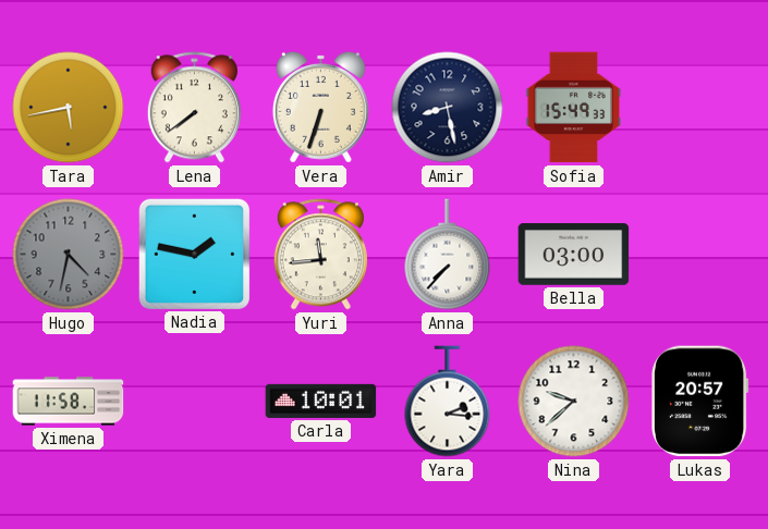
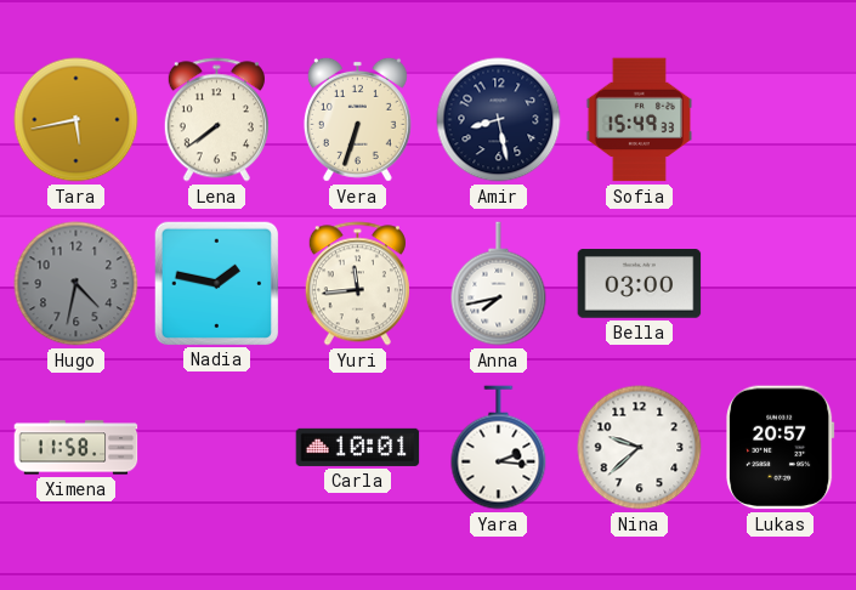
Anna: 7:37 -> 7:43
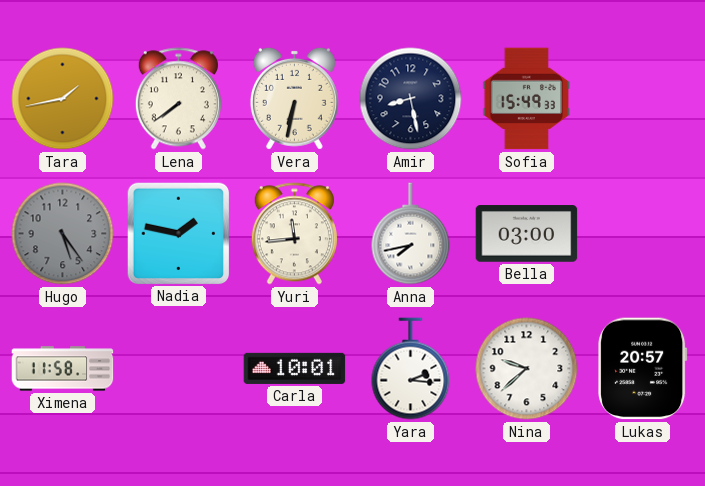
Tara: 5:43 -> 1:43
Vera: 6:33 -> 6:32
Hugo: 4:32 -> 5:24
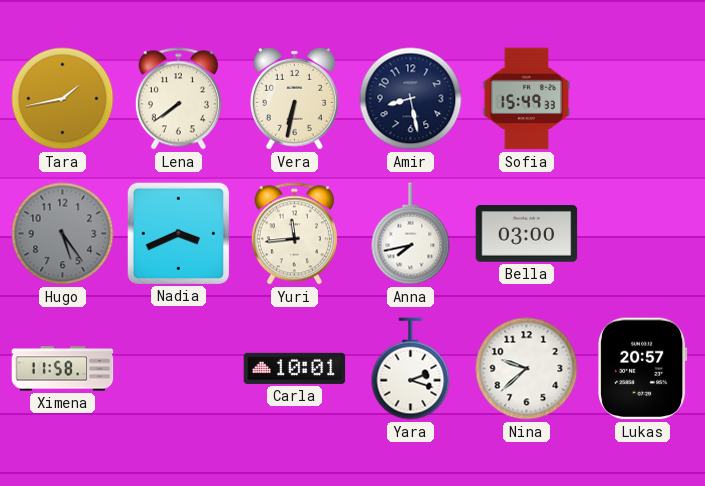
Nadia: 1:47 -> 3:41
Yara: 2:16 -> 2:18
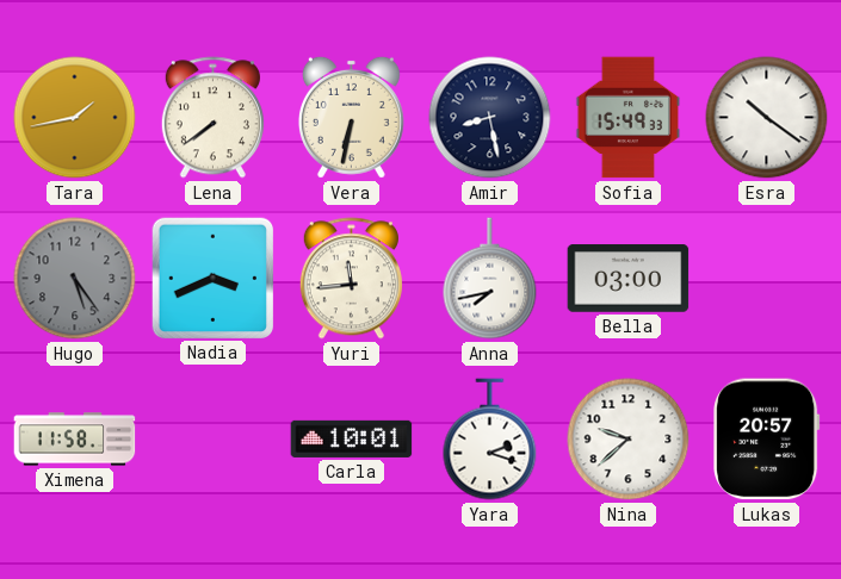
Esra: none -> 10:21
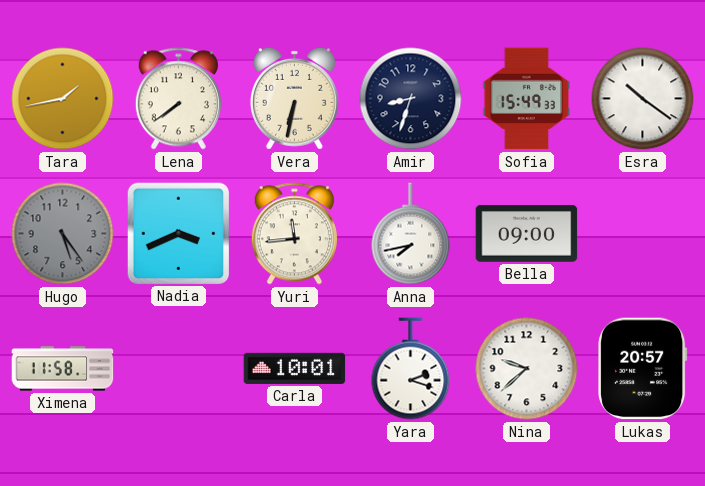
Amir: 8:28 -> 8:33
Bella: 03:00 -> 09:00
